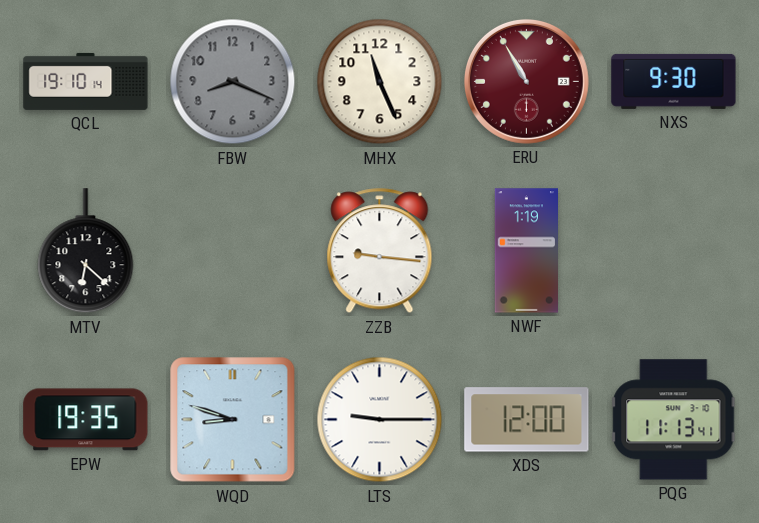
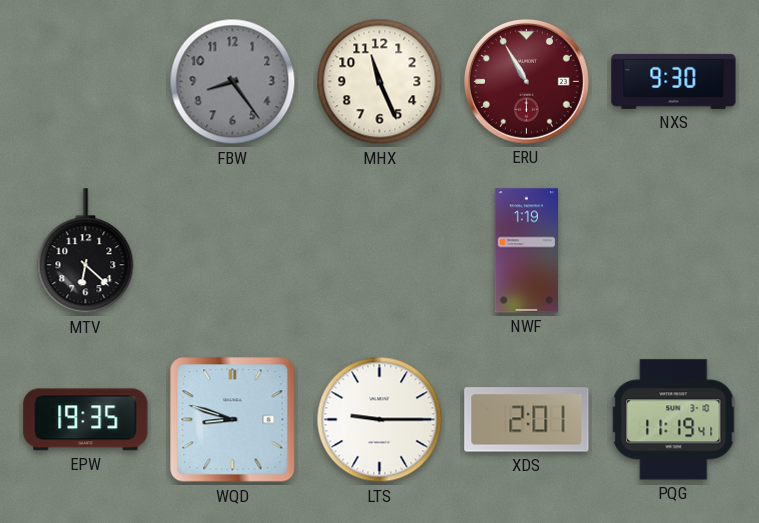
QCL: 19:10 -> none
FBW: 8:19 -> 8:24
ZZB: 9:16 -> none
XDS: 12:00 -> 2:01
PQG: 11:13 -> 11:19
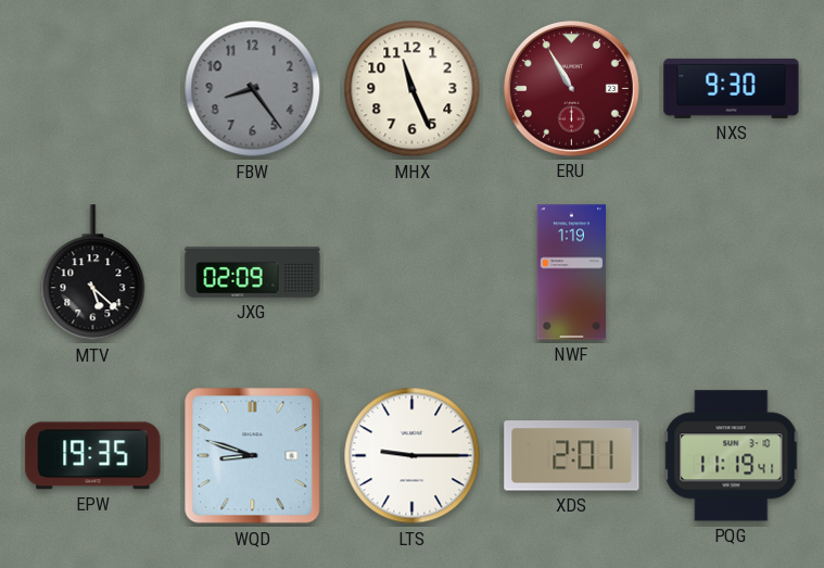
MTV: 6:22 -> 5:22
JXG: none -> 02:09
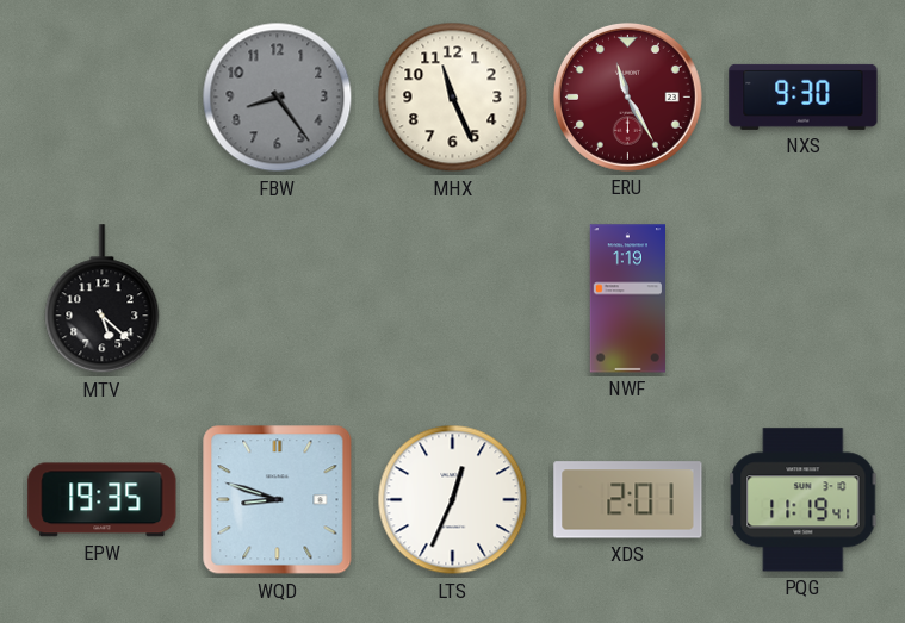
ERU: 10:55 -> 11:25
JXG: 02:09 -> none
LTS: 9:15 -> 12:34
